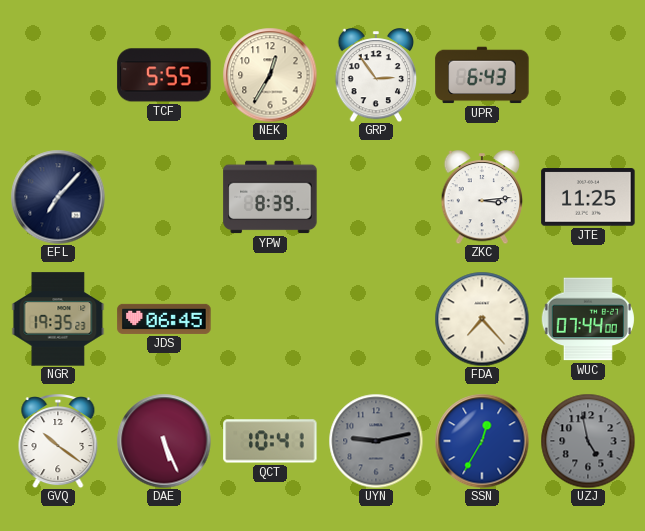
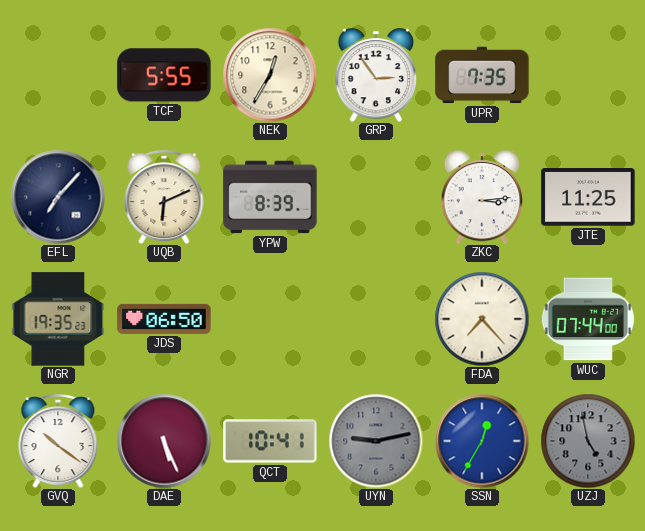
UPR: 6:43 -> 7:35
UQB: none -> 6:11
JDS: 06:45 -> 06:50
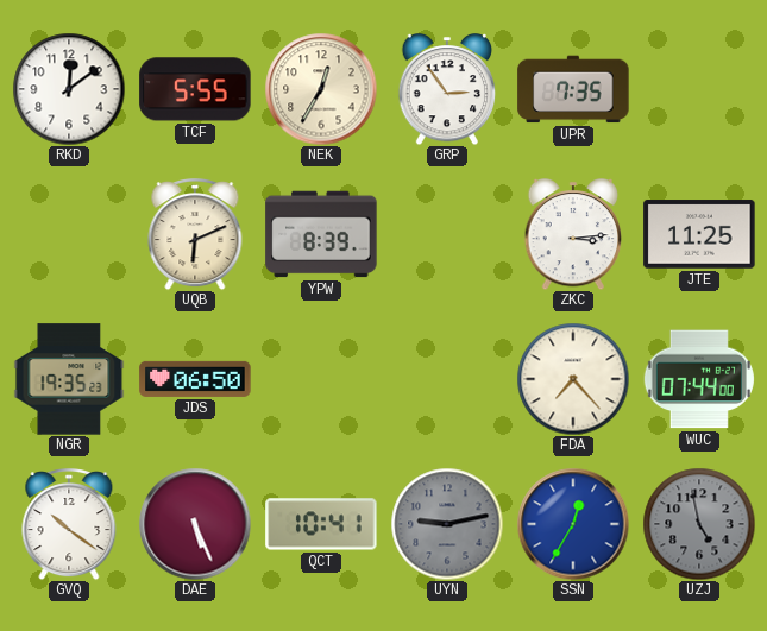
RKD: none -> 12:09
EFL: 7:07 -> none
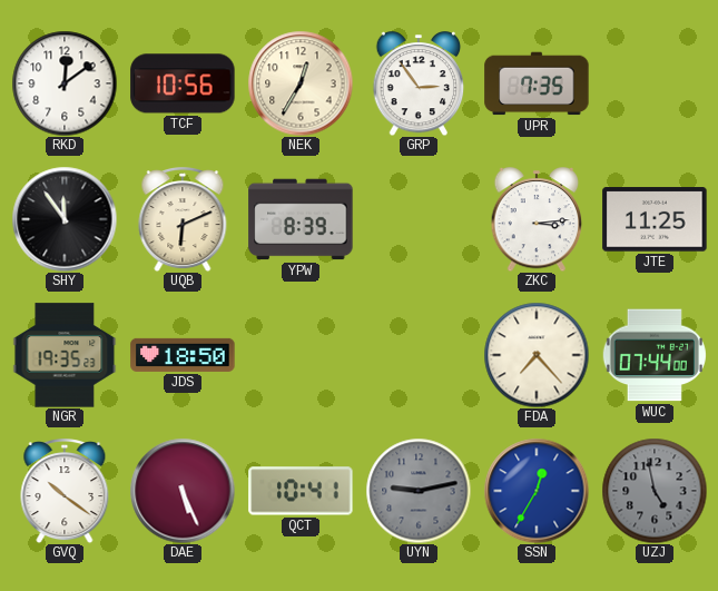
TCF: 5:55 -> 10:56
SHY: none -> 11:54
JDS: 06:50 -> 18:50
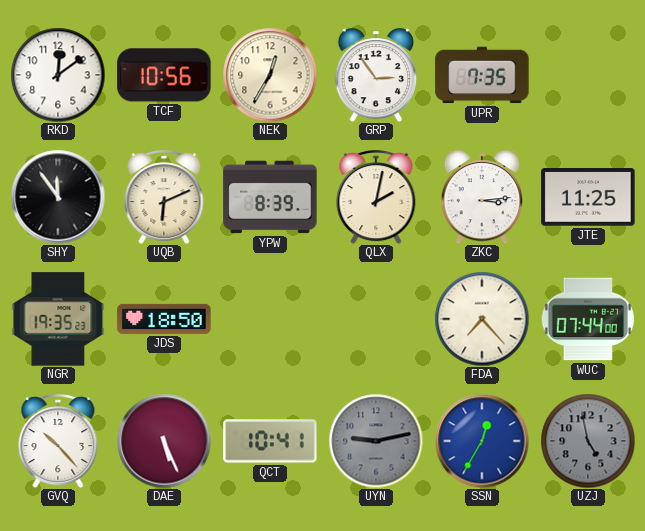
QLX: none -> 2:02
GVQ: 10:21 -> 10:23
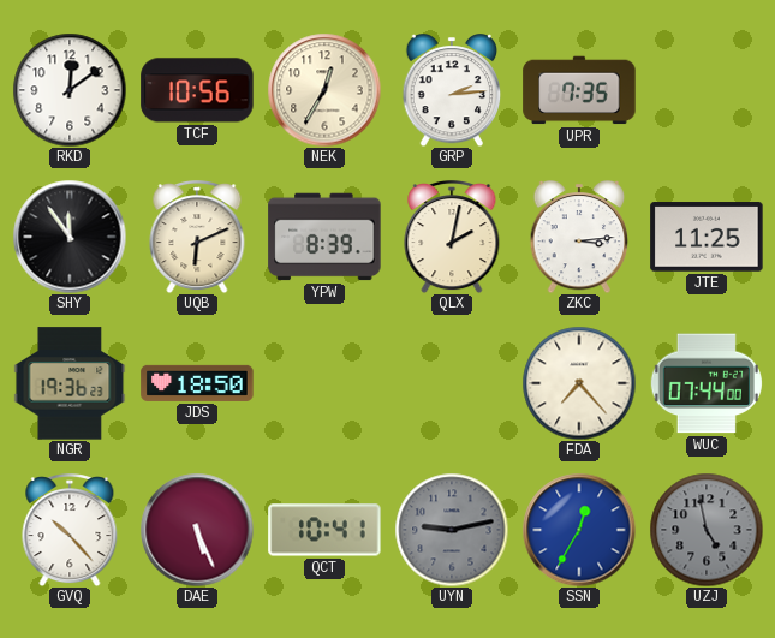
GRP: 2:54 -> 2:14
NGR: 19:35 -> 19:36
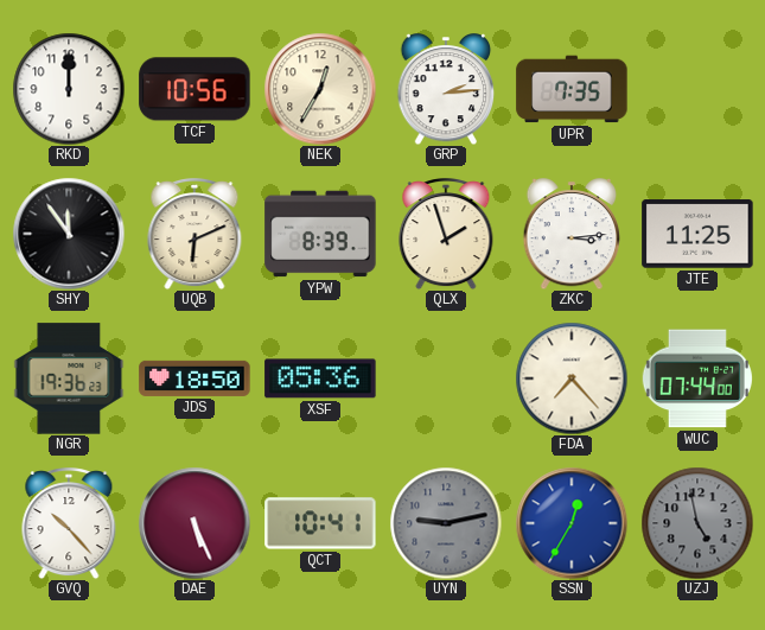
RKD: 12:09 -> 12:00
QLX: 2:02 -> 1:57
XSF: none -> 05:36
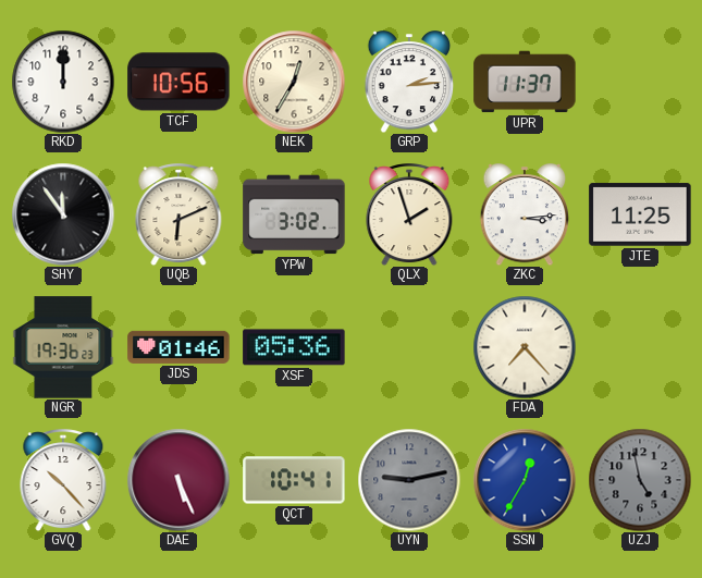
UPR: 7:35 -> 11:37
YPW: 8:39 -> 3:02
JDS: 18:50 -> 01:46
WUC: 07:44 -> none
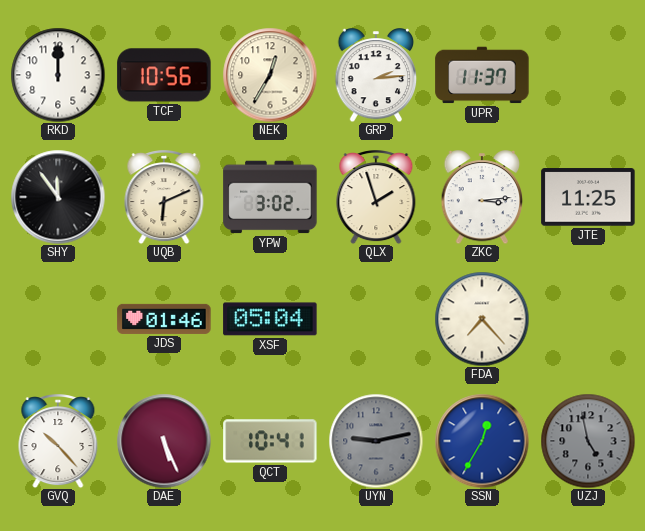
NGR: 19:36 -> none
XSF: 05:36 -> 05:04
